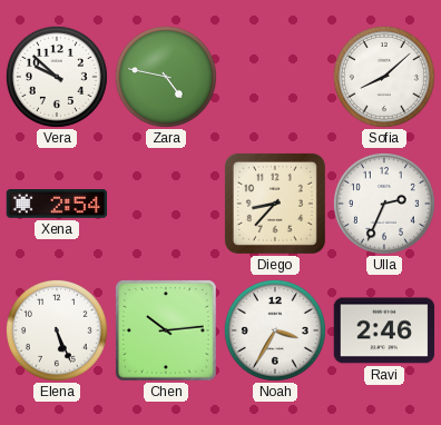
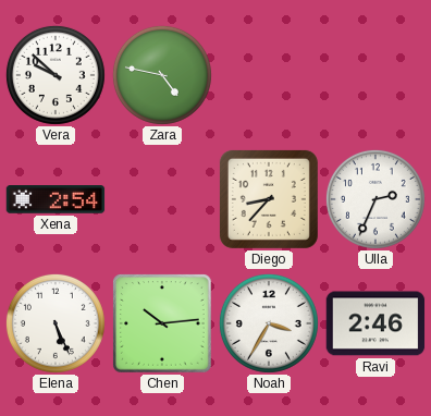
Sofia: 8:08 -> none
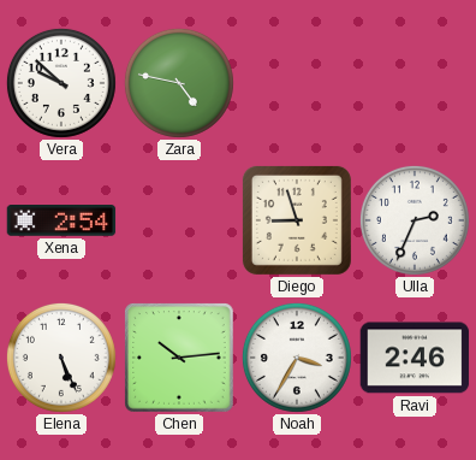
Diego: 8:37 -> 8:57
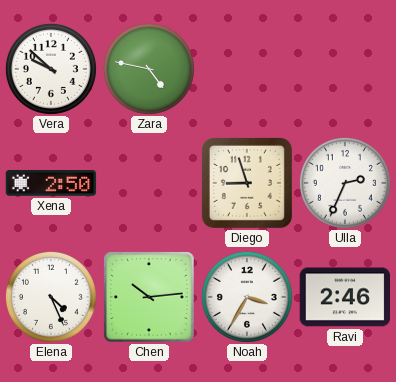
Xena: 2:54 -> 2:50
Elena: 5:26 -> 4:26
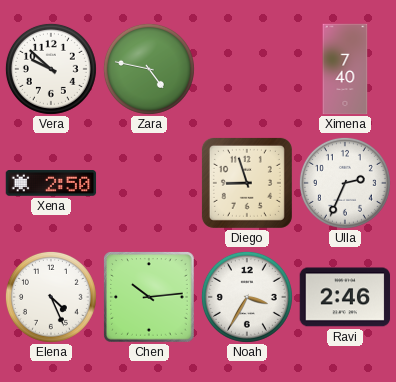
Ximena: none -> 7:40
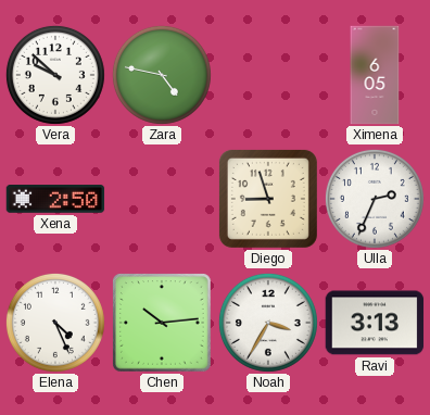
Ximena: 7:40 -> 6:05
Ravi: 2:46 -> 3:13
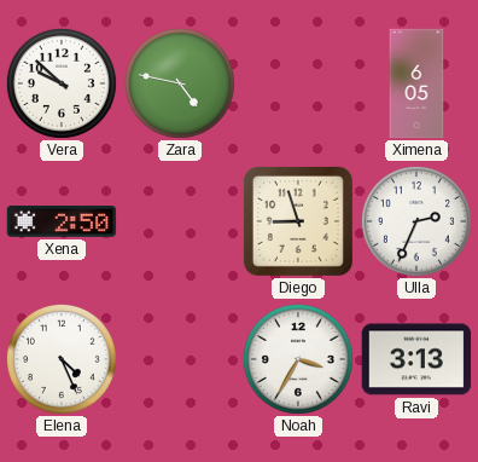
Chen: 10:14 -> none
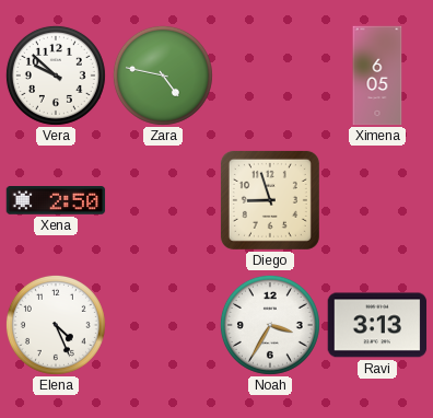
Ulla: 2:34 -> none
